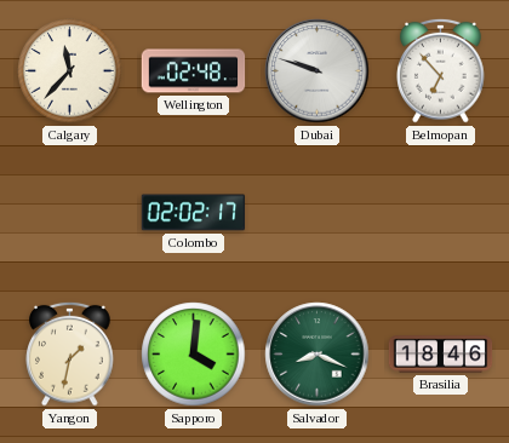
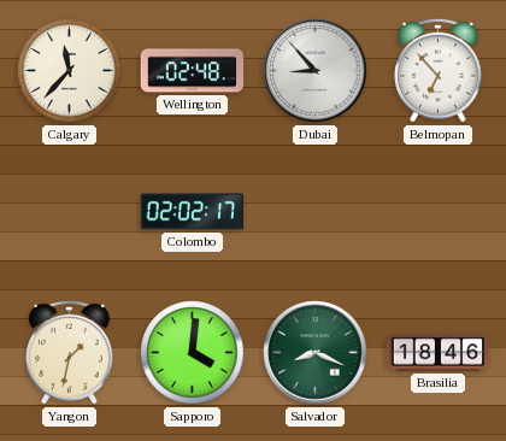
Dubai: 9:48 -> 8:53
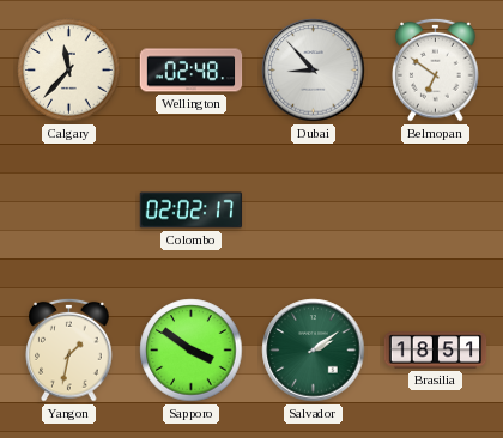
Belmopan: 6:53 -> 6:51
Sapporo: 4:01 -> 3:51
Salvador: 8:19 -> 2:09
Brasilia: 18:46 -> 18:51
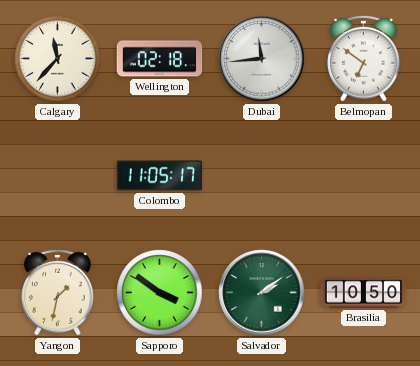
Wellington: 02:48 -> 02:18
Dubai: 8:53 -> 11:44
Colombo: 02:02 -> 11:05
Brasilia: 18:51 -> 10:50
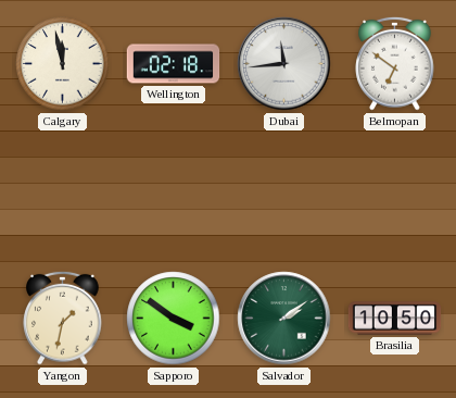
Calgary: 11:37 -> 11:58
Colombo: 11:05 -> none
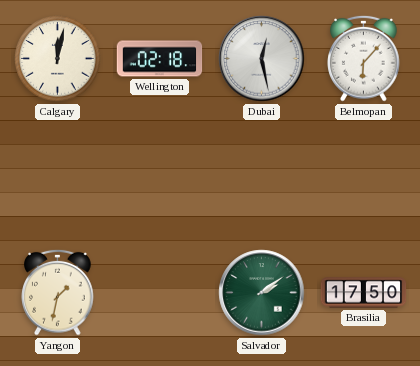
Calgary: 11:58 -> 12:02
Dubai: 11:44 -> 12:28
Belmopan: 6:51 -> 6:07
Sapporo: 3:51 -> none
Brasilia: 10:50 -> 17:50
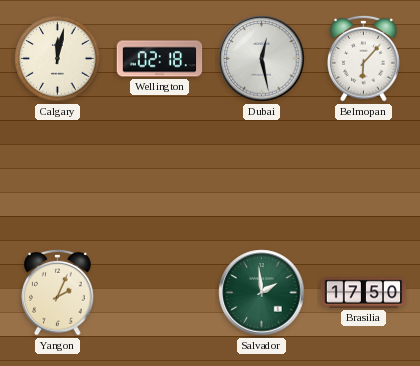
Yangon: 1:32 -> 2:04
Salvador: 2:09 -> 1:59
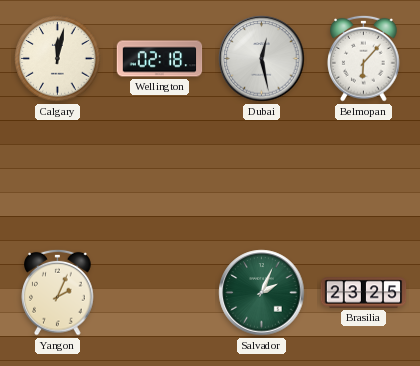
Salvador: 1:59 -> 2:04
Brasilia: 17:50 -> 23:25
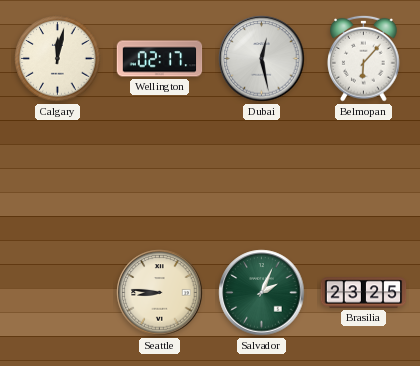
Wellington: 02:18 -> 02:17
Yangon: 2:04 -> none
Seattle: none -> 8:46
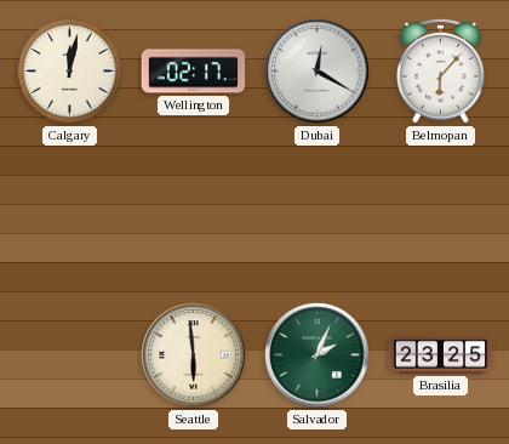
Dubai: 12:28 -> 12:20
Seattle: 8:46 -> 5:59
